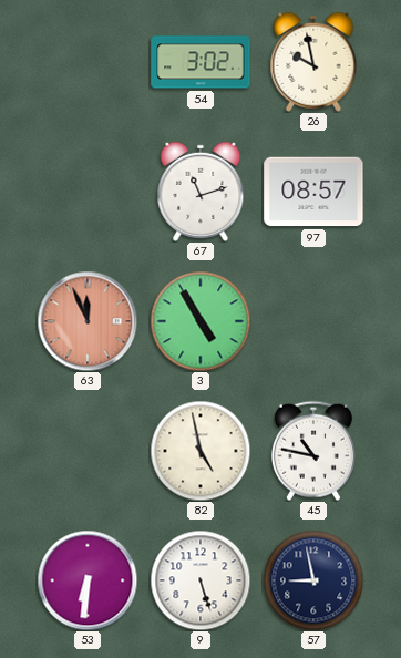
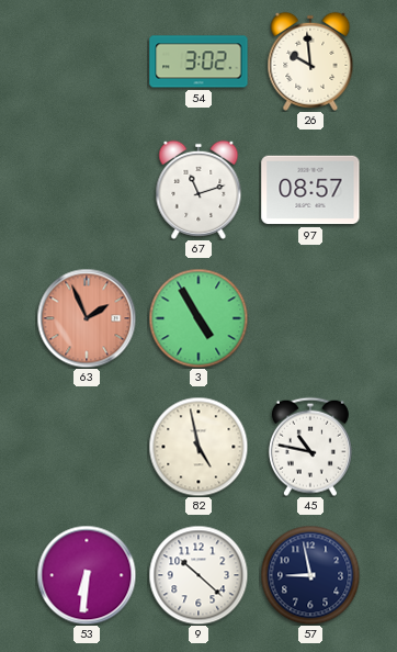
26: 9:58 -> 9:59
63: 11:56 -> 1:56
9: 5:27 -> 10:22
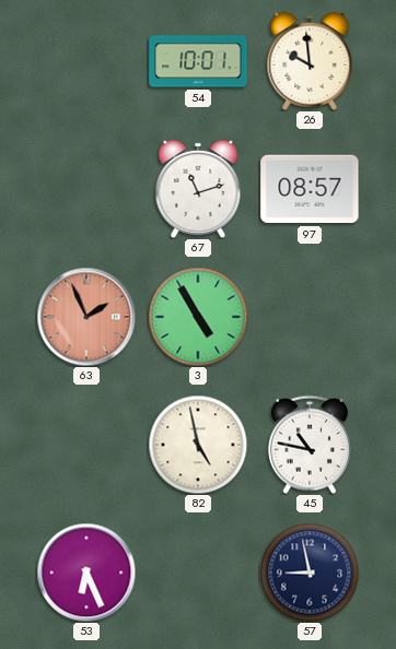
54: 3:02 -> 10:01
53: 6:31 -> 6:26
9: 10:22 -> none
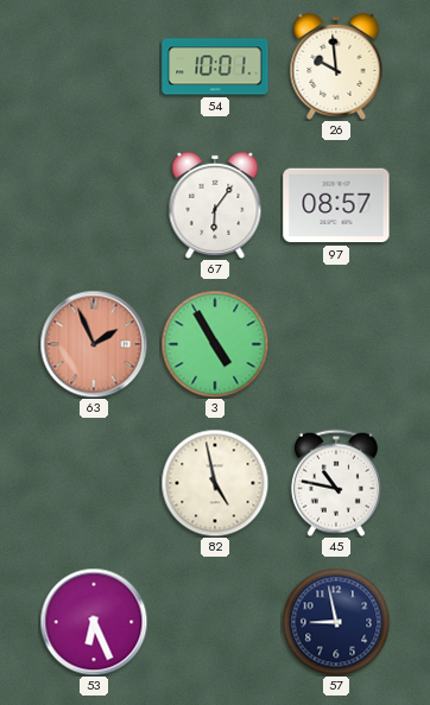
67: 11:12 -> 6:06
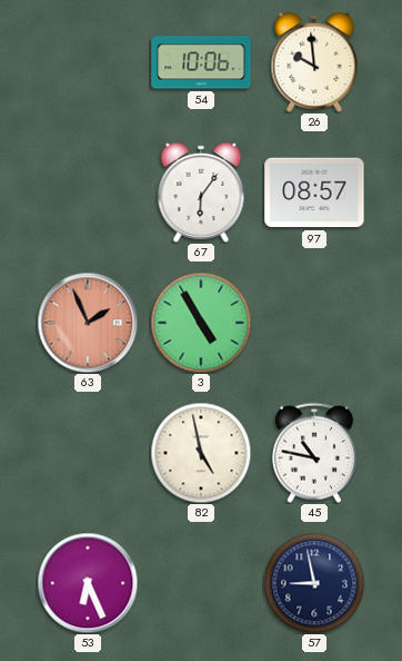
54: 10:01 -> 10:06
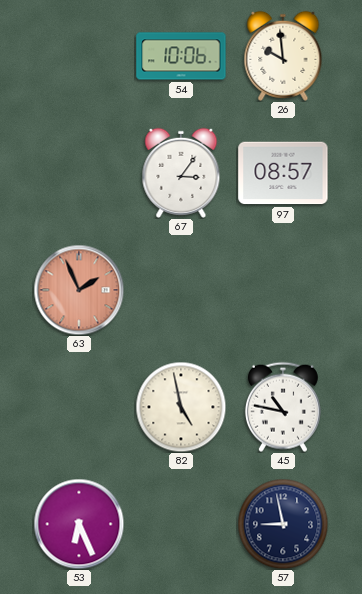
67: 6:06 -> 3:06
3: 4:55 -> none
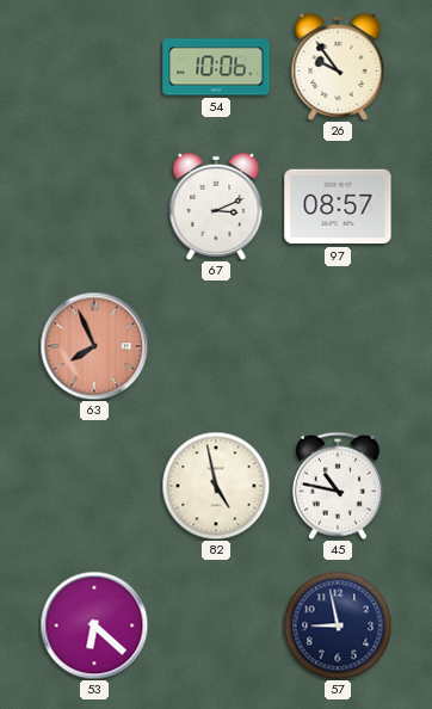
26: 9:59 -> 9:54
67: 3:06 -> 3:11
63: 1:56 -> 7:56
53: 6:26 -> 6:22
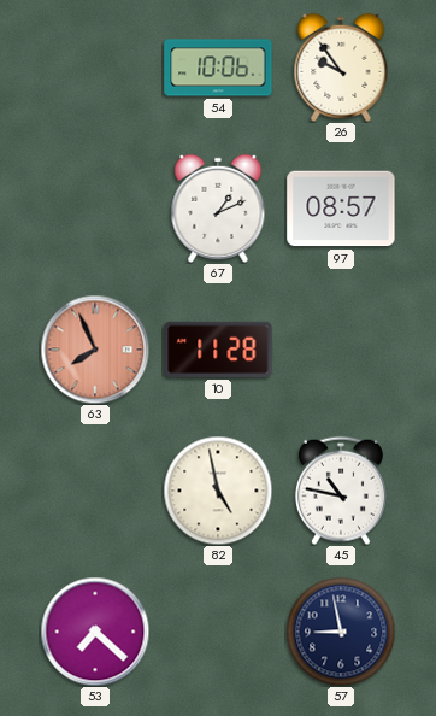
67: 3:11 -> 1:11
10: none -> 11:28
53: 6:22 -> 7:22
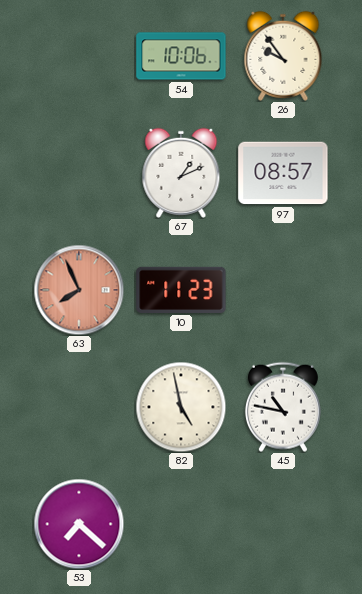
10: 11:28 -> 11:23
57: 8:58 -> none
